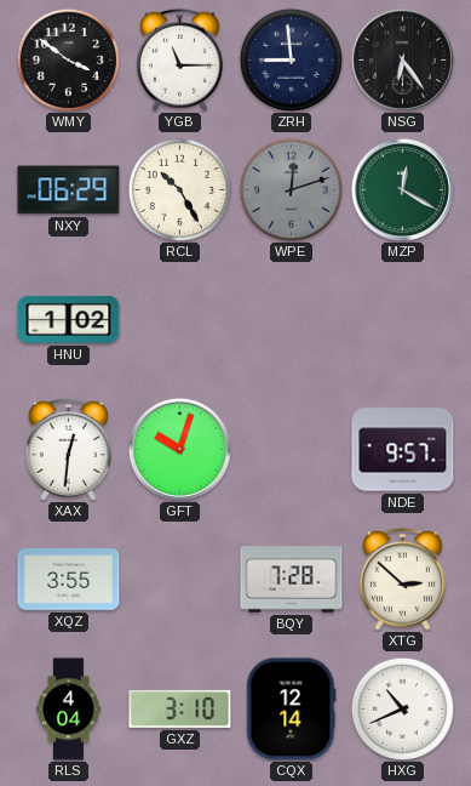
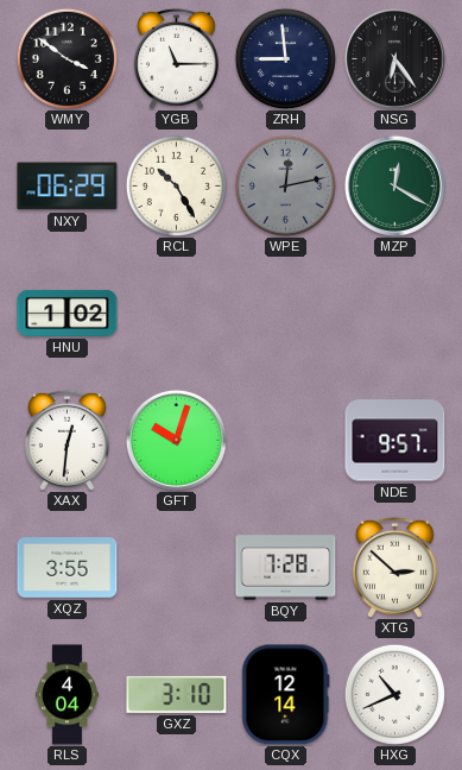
WPE: 12:12 -> 12:13
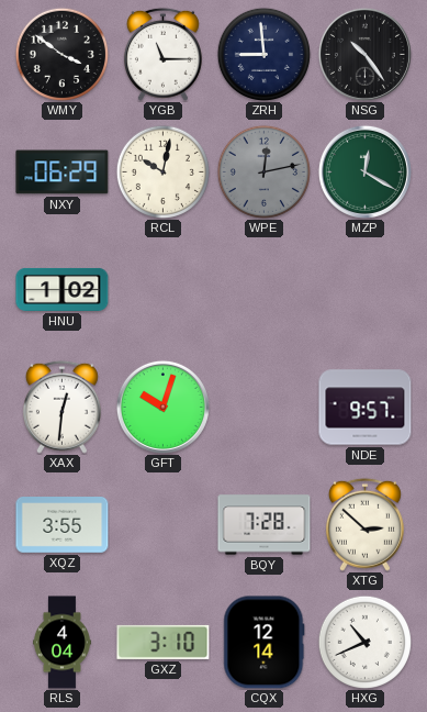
NSG: 6:24 -> 10:24
RCL: 10:25 -> 10:02
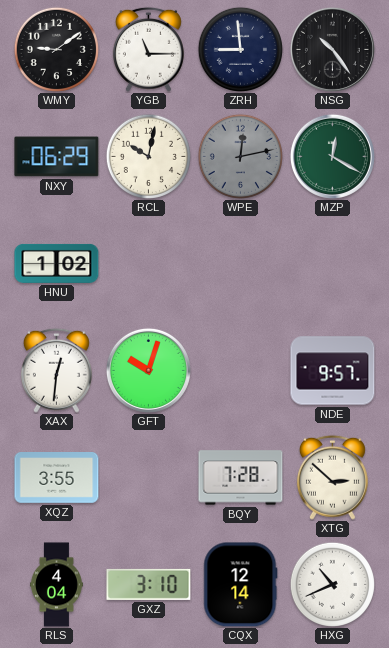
WMY: 3:51 -> 9:09
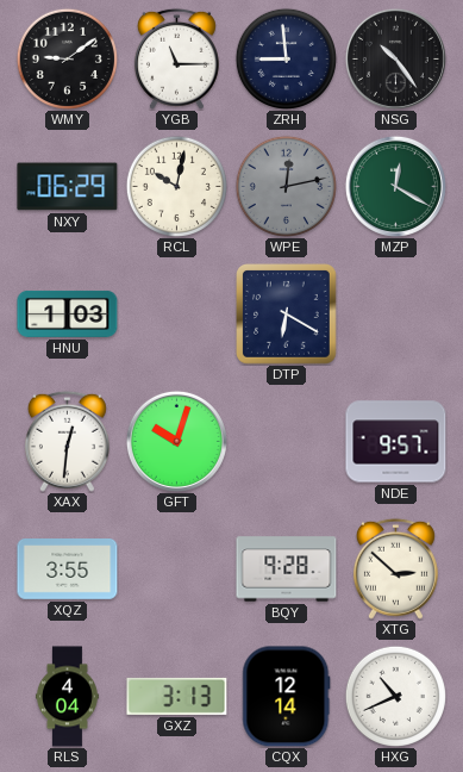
HNU: 1:02 -> 1:03
DTP: none -> 6:20
BQY: 7:28 -> 9:28
GXZ: 3:10 -> 3:13
